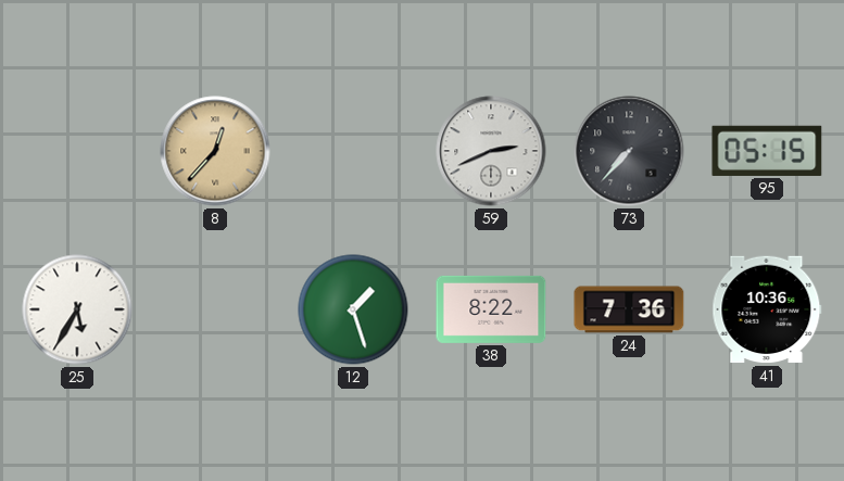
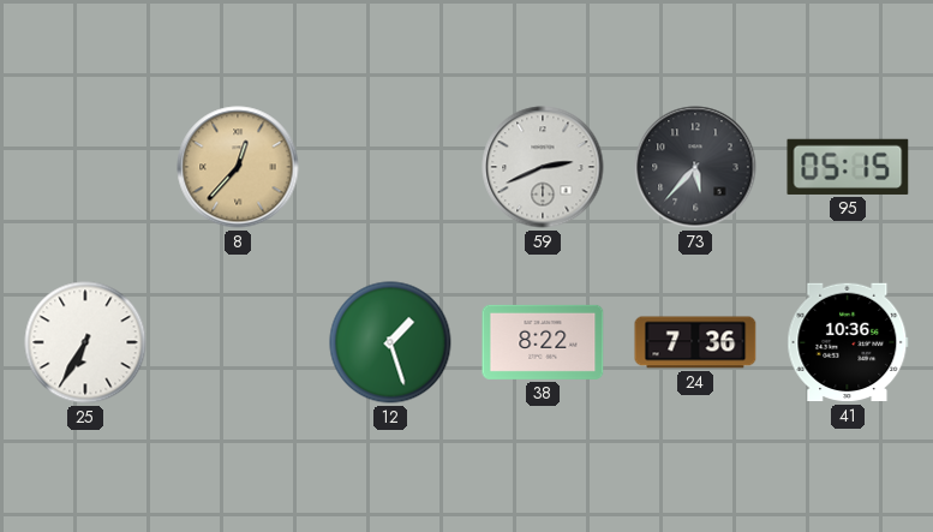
73: 7:37 -> 5:37
25: 5:35 -> 6:35
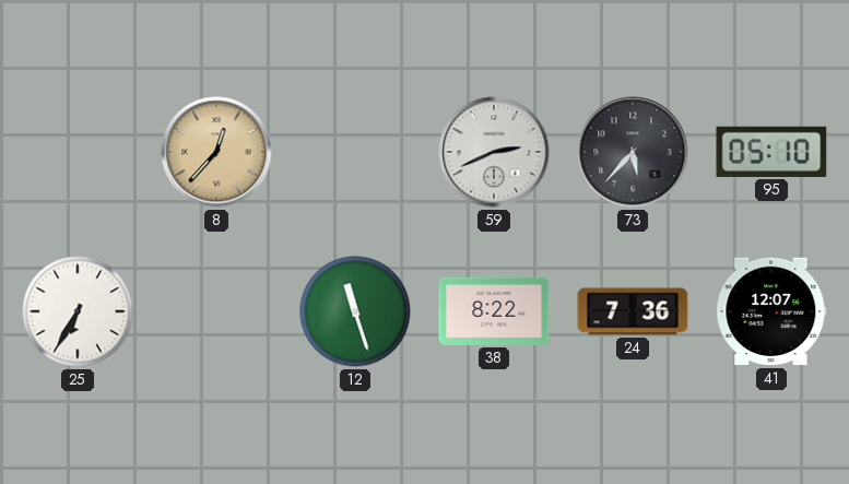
95: 05:15 -> 05:10
12: 1:27 -> 11:27
41: 10:36 -> 12:07
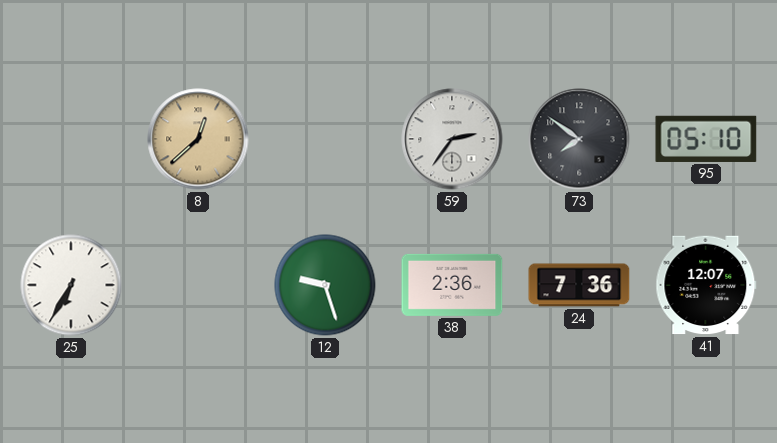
8: 12:37 -> 12:38
59: 2:41 -> 2:36
73: 5:37 -> 7:51
12: 11:27 -> 9:27
38: 8:22 -> 2:36
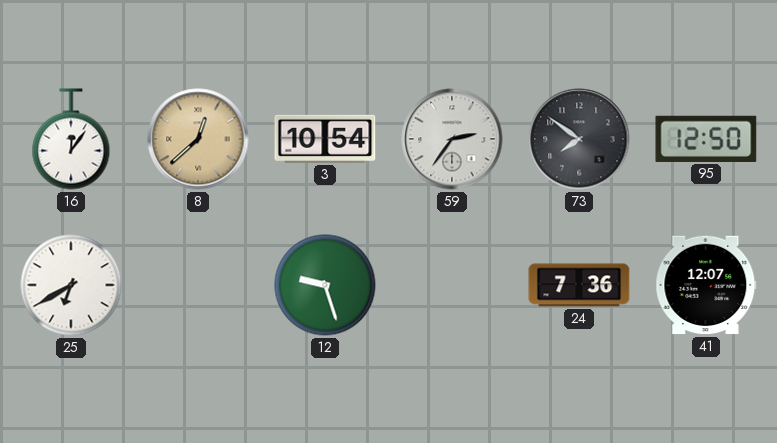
16: none -> 12:06
3: none -> 10:54
95: 05:10 -> 12:50
25: 6:35 -> 6:40
38: 2:36 -> none
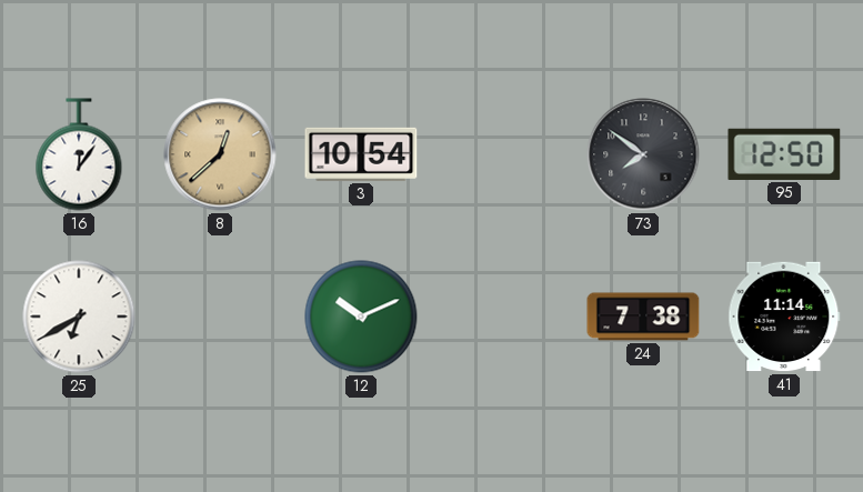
59: 2:36 -> none
12: 9:27 -> 10:11
24: 7:36 -> 7:38
41: 12:07 -> 11:14
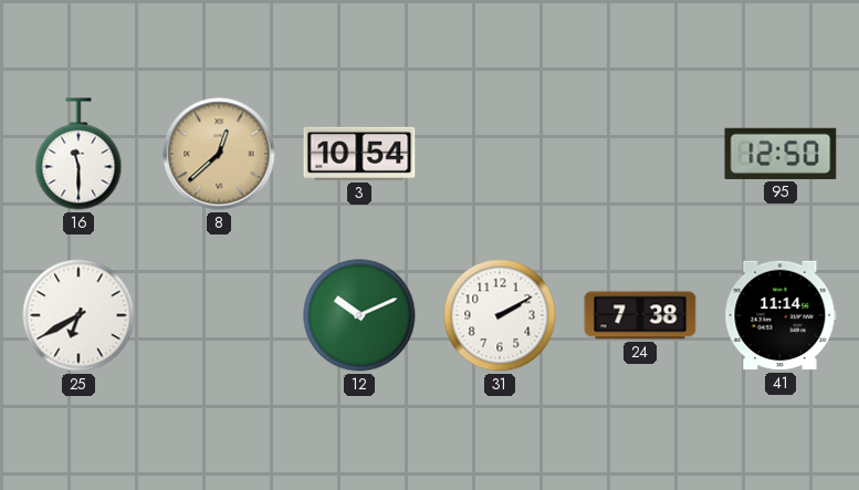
16: 12:06 -> 11:30
73: 7:51 -> none
31: none -> 2:10
